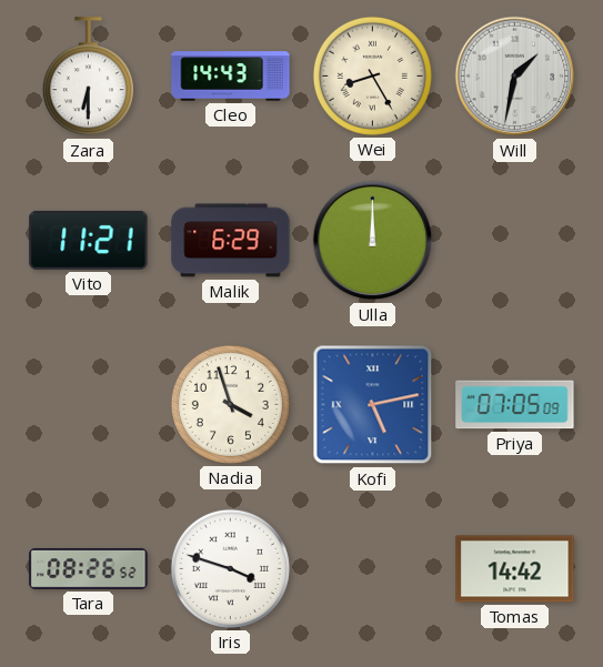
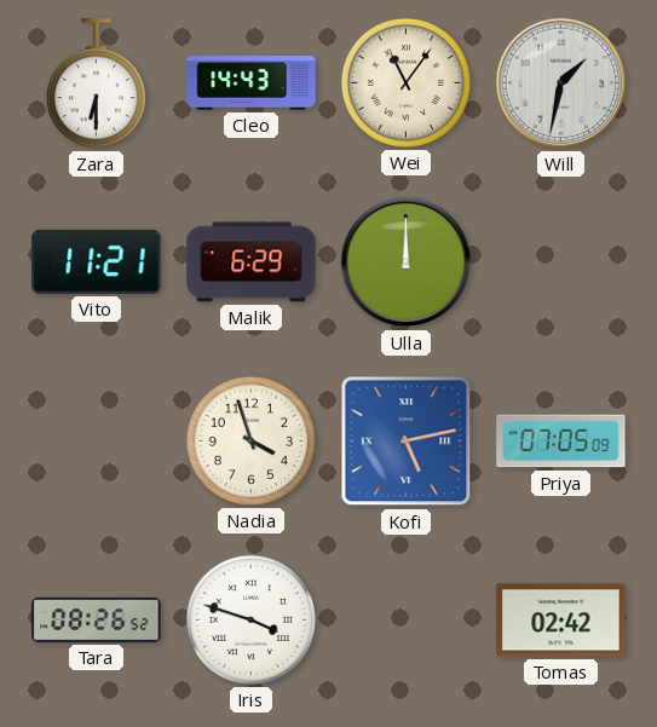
Wei: 8:25 -> 11:06
Tomas: 14:42 -> 02:42
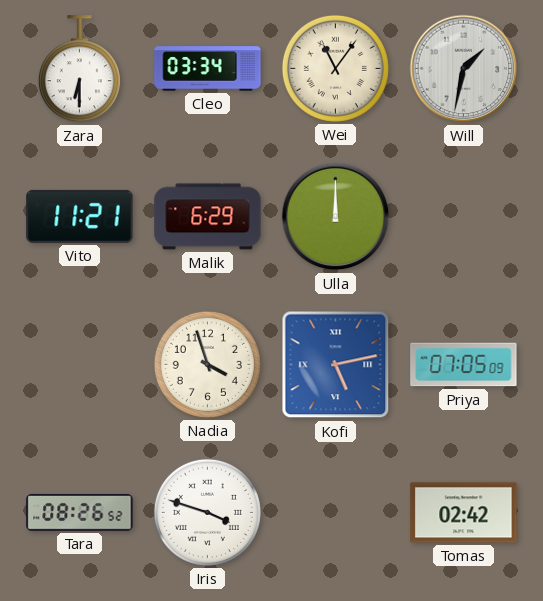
Cleo: 14:43 -> 03:34
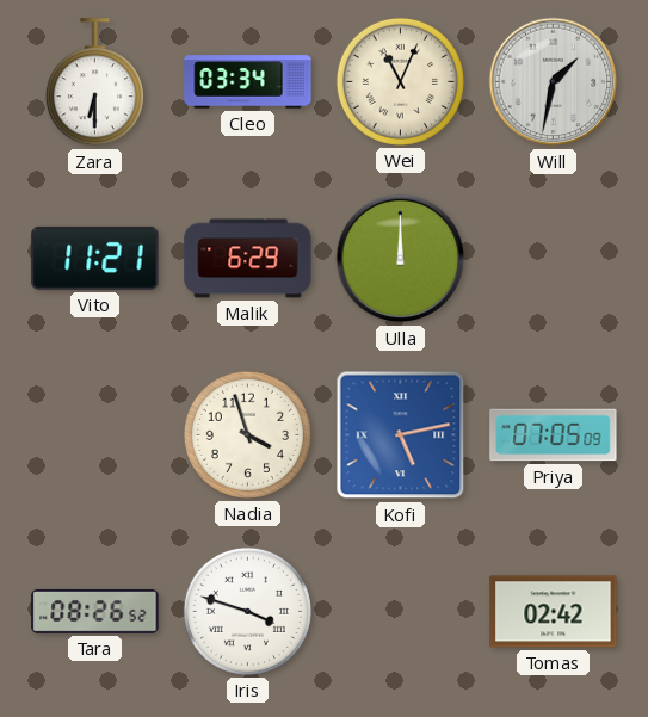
Wei: 11:06 -> 11:04
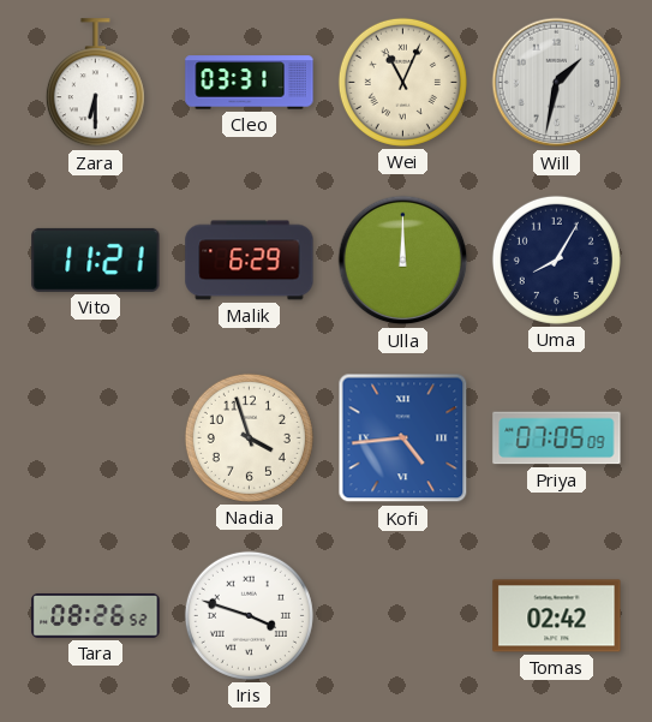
Cleo: 03:34 -> 03:31
Uma: none -> 8:05
Kofi: 5:13 -> 4:44
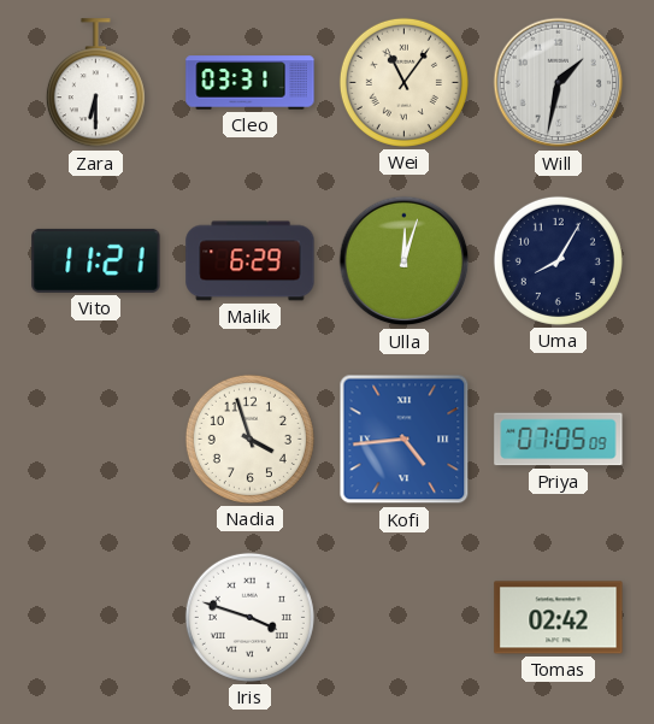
Wei: 11:04 -> 11:06
Ulla: 12:00 -> 12:03
Tara: 08:26 -> none
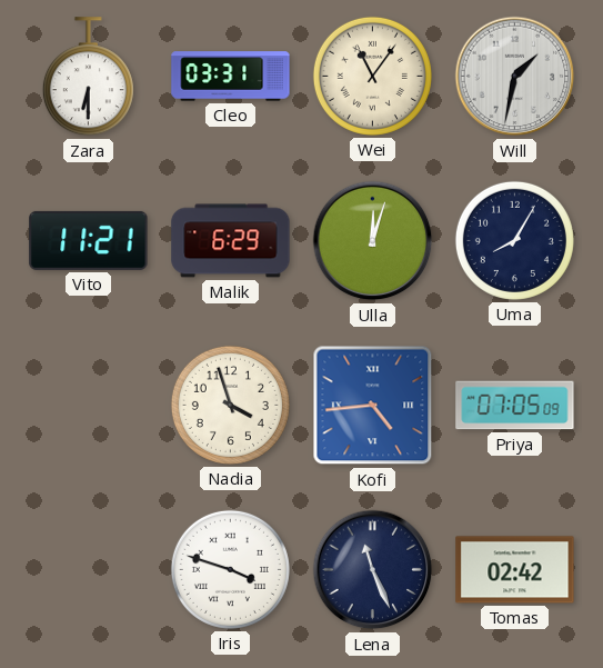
Lena: none -> 11:26
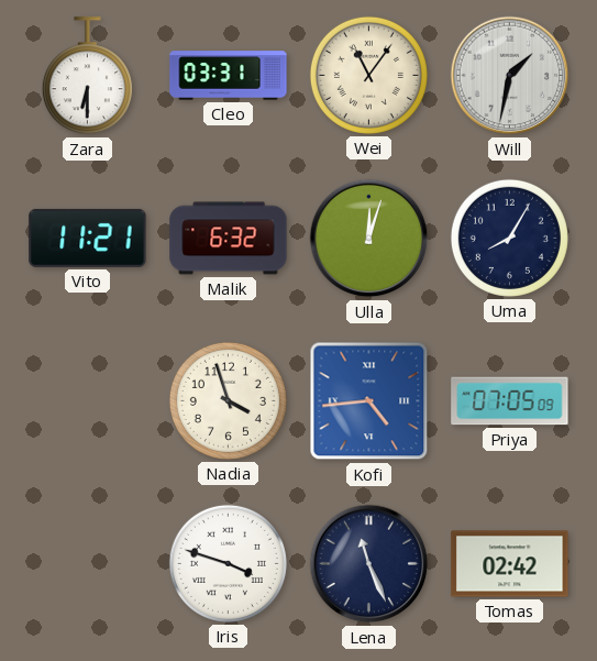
Malik: 6:29 -> 6:32
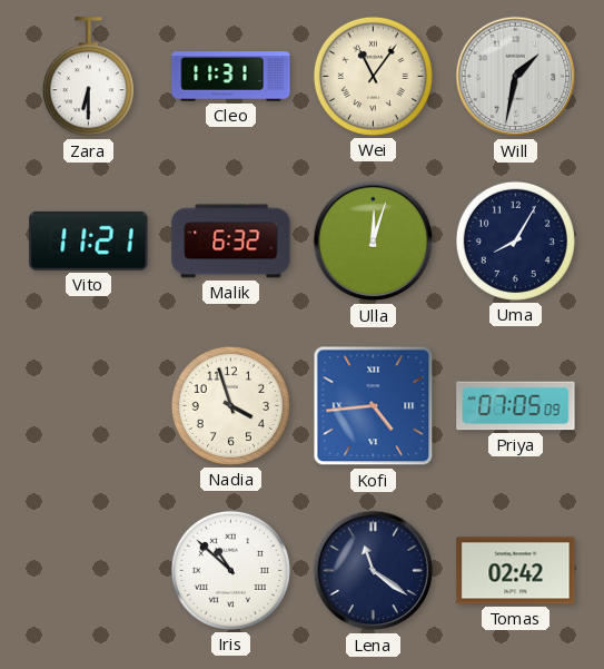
Cleo: 03:31 -> 11:31
Iris: 3:48 -> 10:52
Lena: 11:26 -> 11:21
